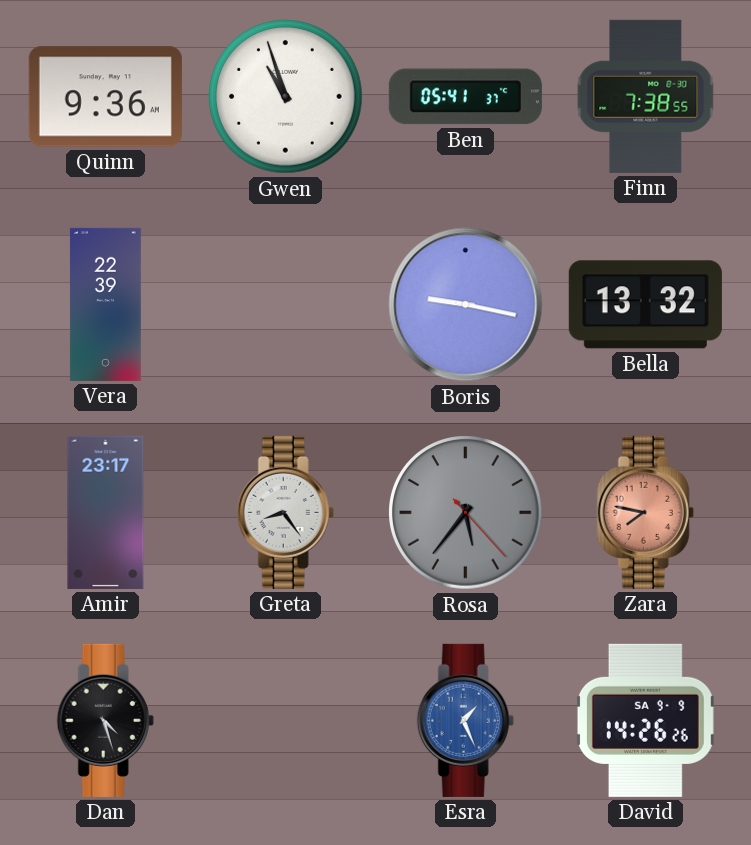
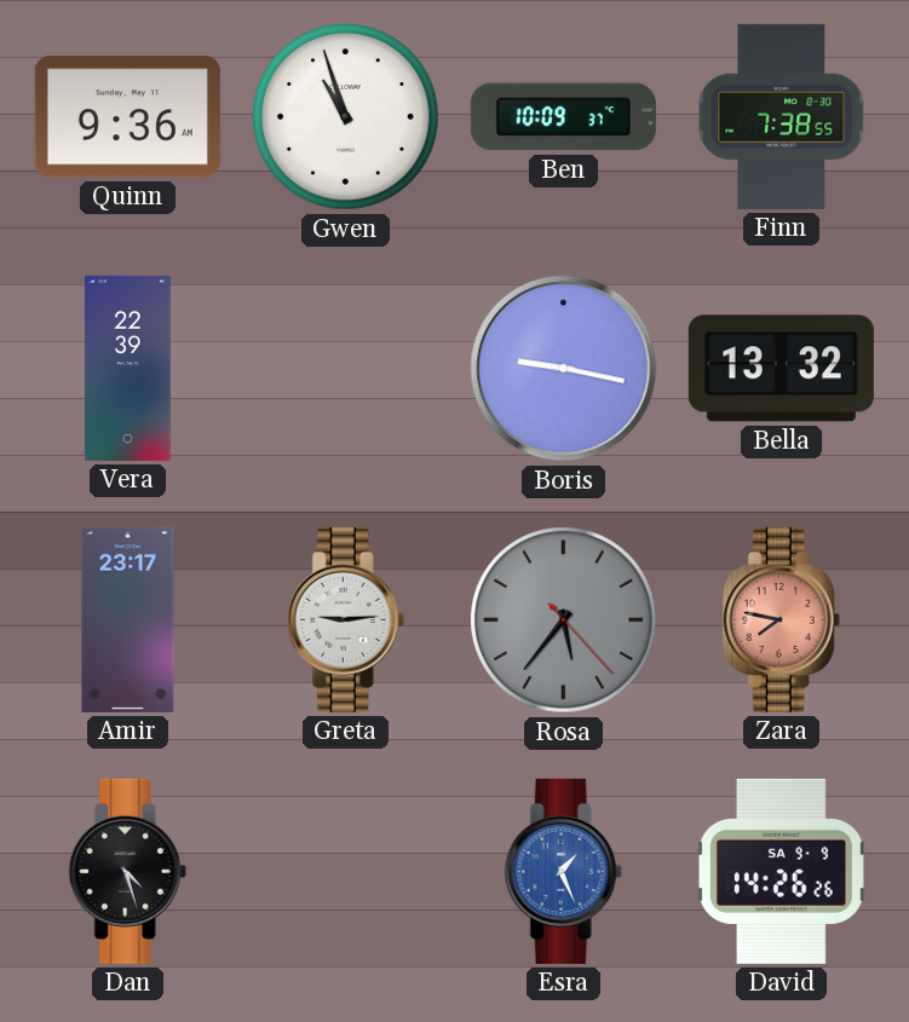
Ben: 05:41 -> 10:09
Greta: 8:24 -> 9:14
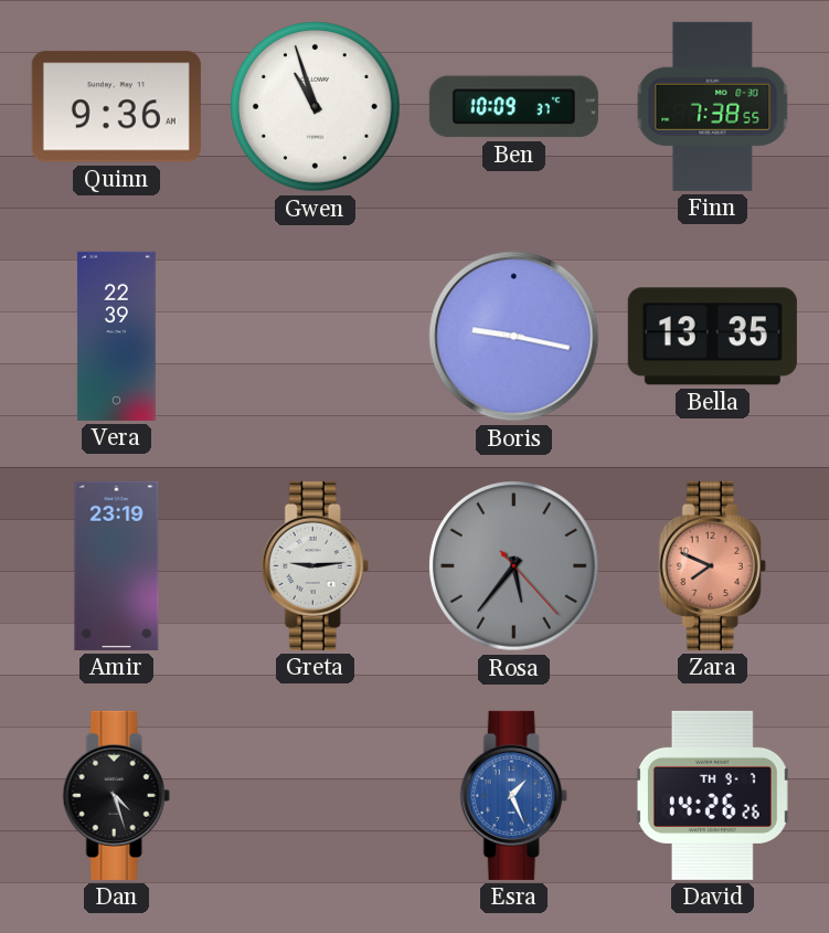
Bella: 13:32 -> 13:35
Amir: 23:17 -> 23:19
Zara: 7:47 -> 7:49
David date: SA 9-9 -> TH 9-7
